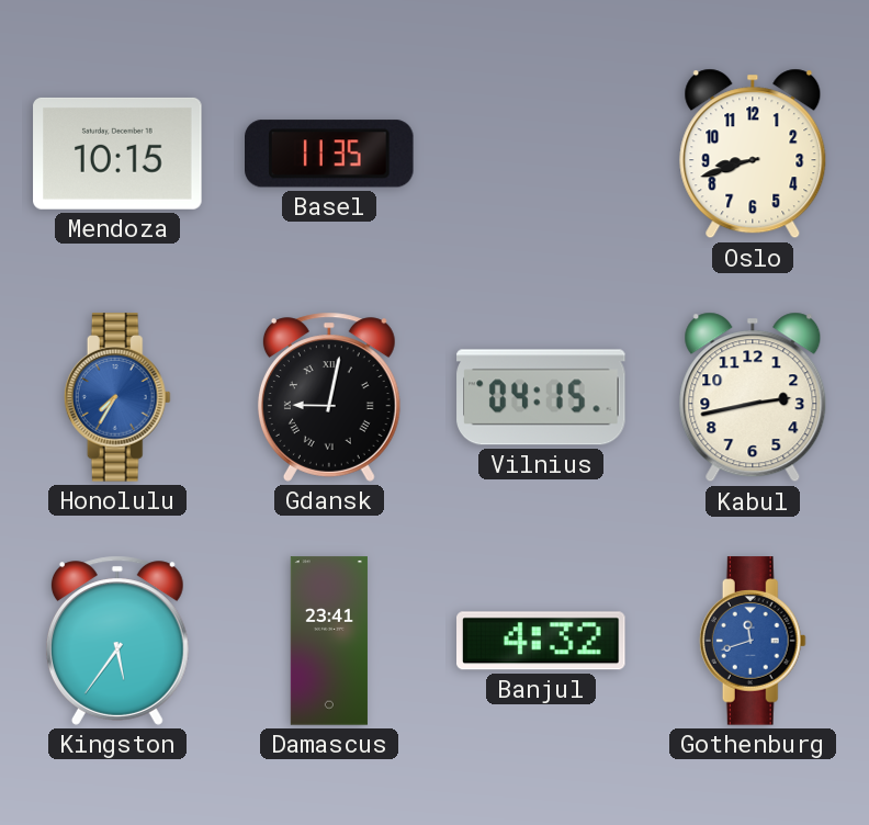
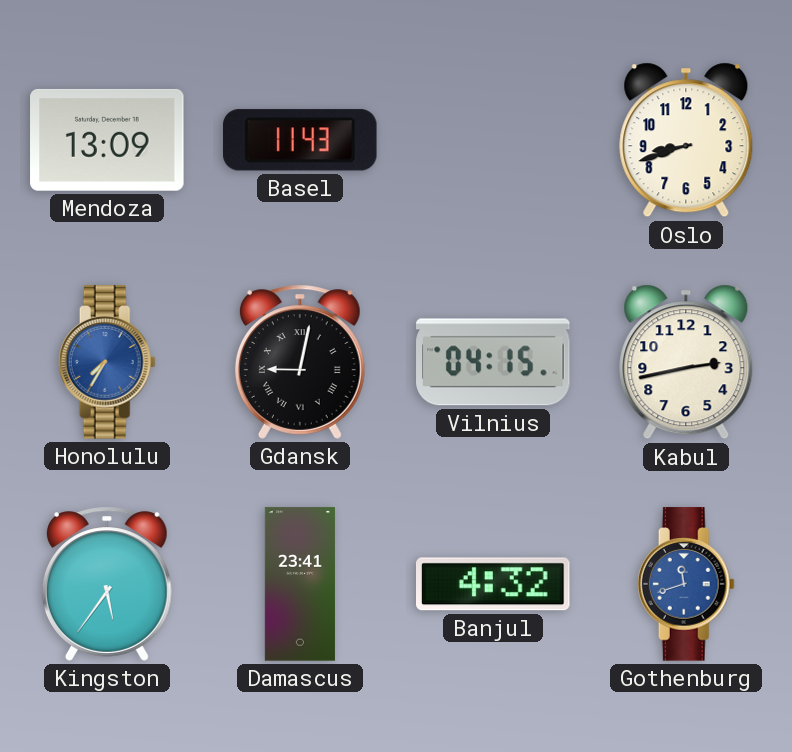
Mendoza: 10:15 -> 13:09
Basel: 11:35 -> 11:43
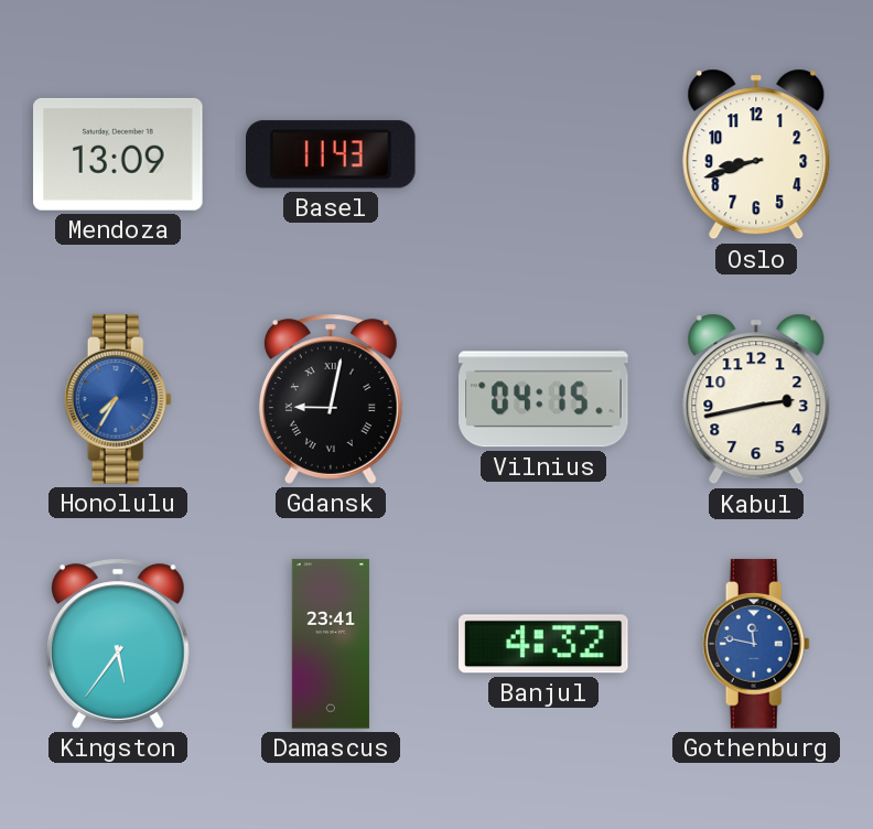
Gothenburg: 11:42 -> 11:47
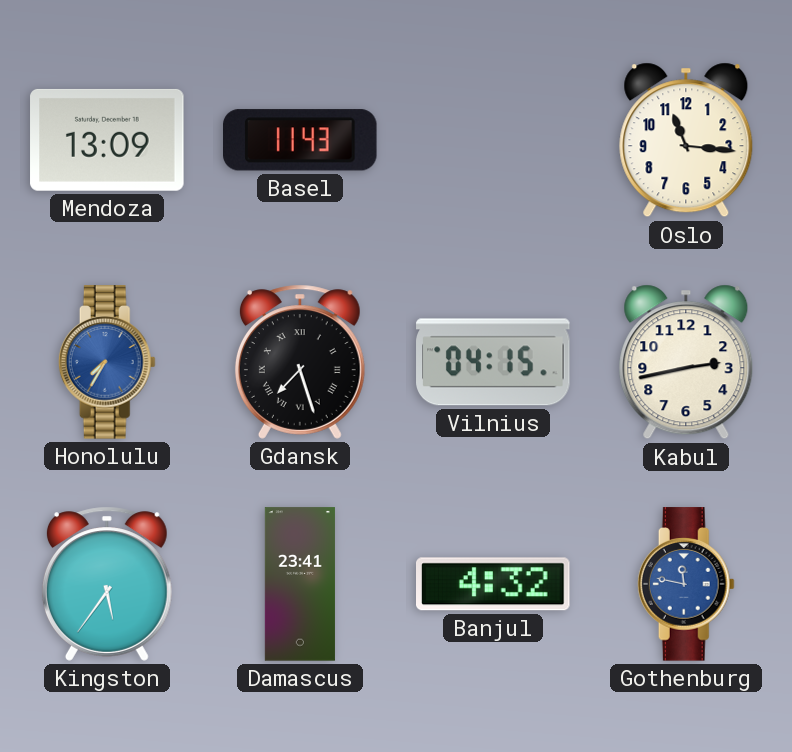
Oslo: 8:42 -> 11:16
Gdansk: 9:02 -> 7:27
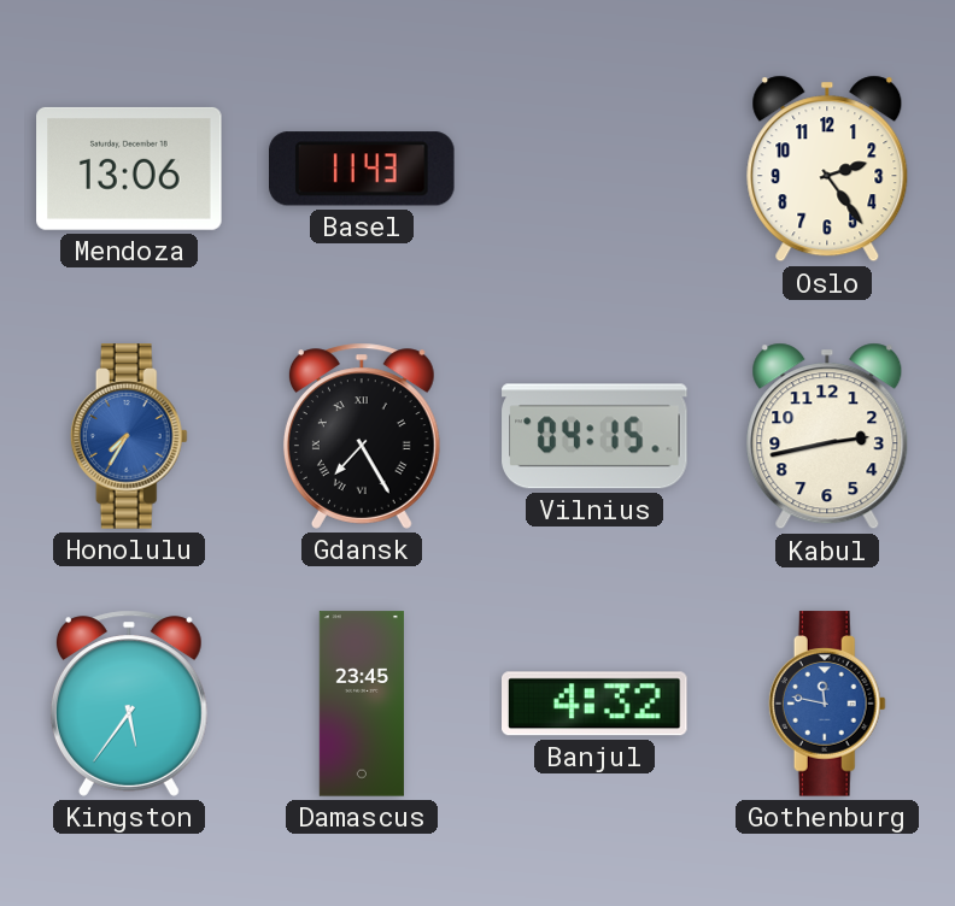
Mendoza: 13:09 -> 13:06
Oslo: 11:16 -> 2:24
Gdansk: 7:27 -> 7:25
Damascus: 23:41 -> 23:45
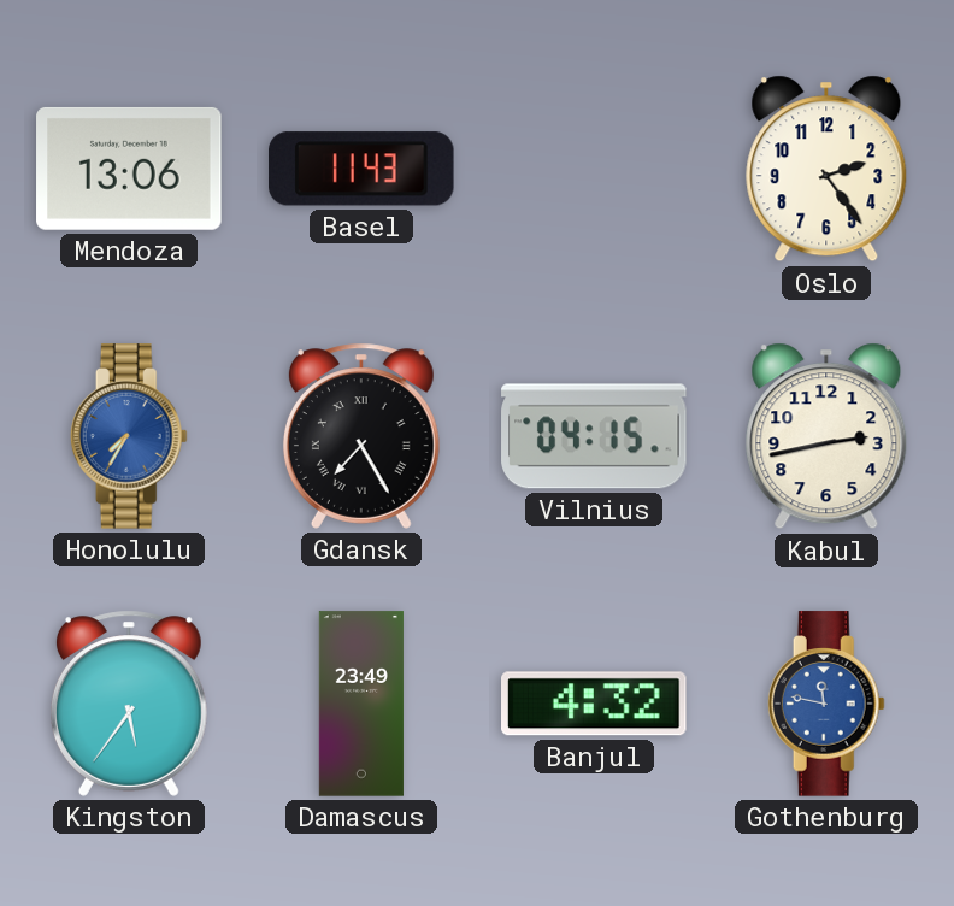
Damascus: 23:45 -> 23:49
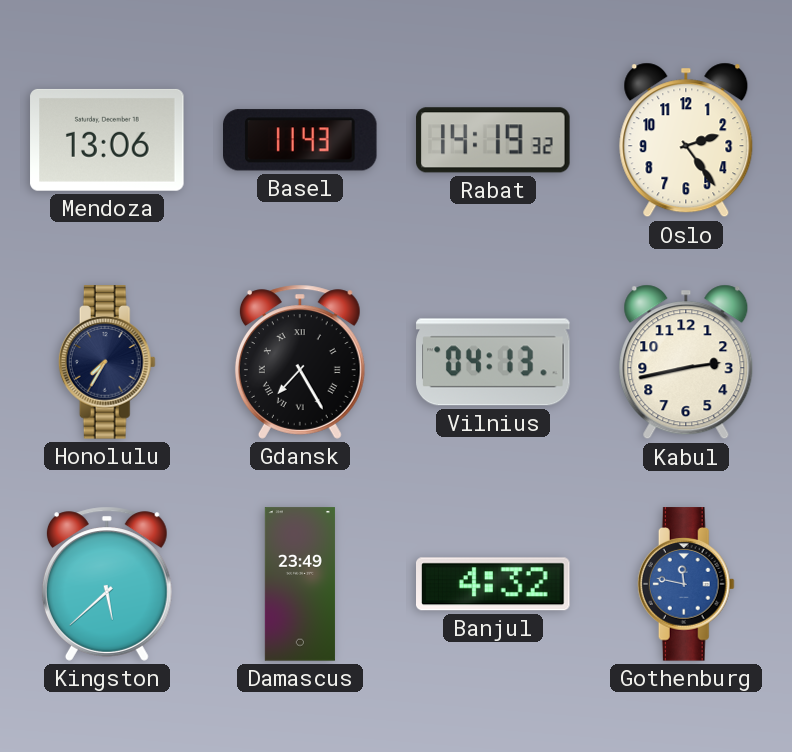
Rabat: none -> 14:19
Honolulu dial: blue -> navy
Vilnius: 04:15 -> 04:13
Kingston: 5:36 -> 5:38
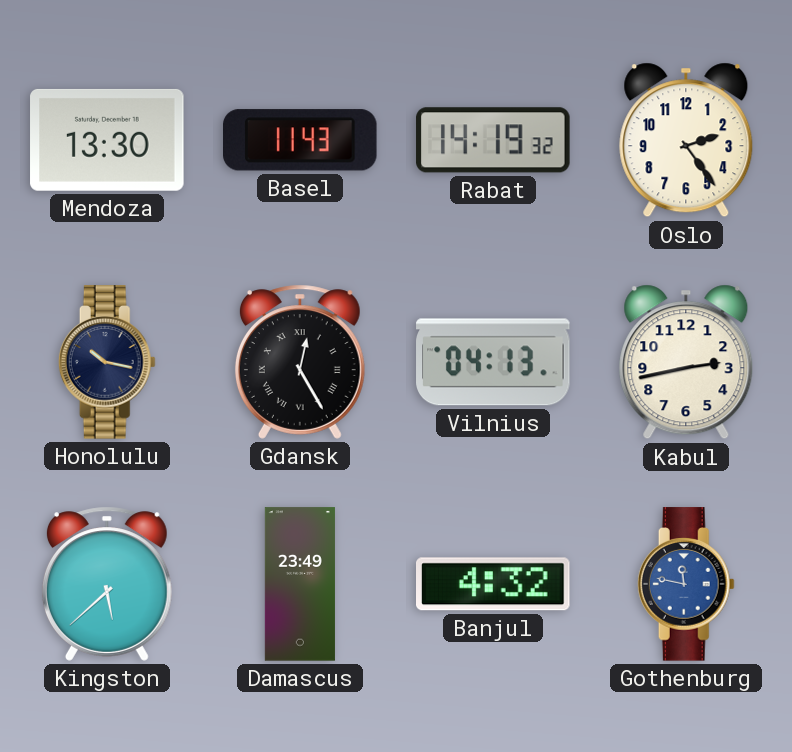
Mendoza: 13:06 -> 13:30
Honolulu: 7:35 -> 10:17
Gdansk: 7:25 -> 12:25
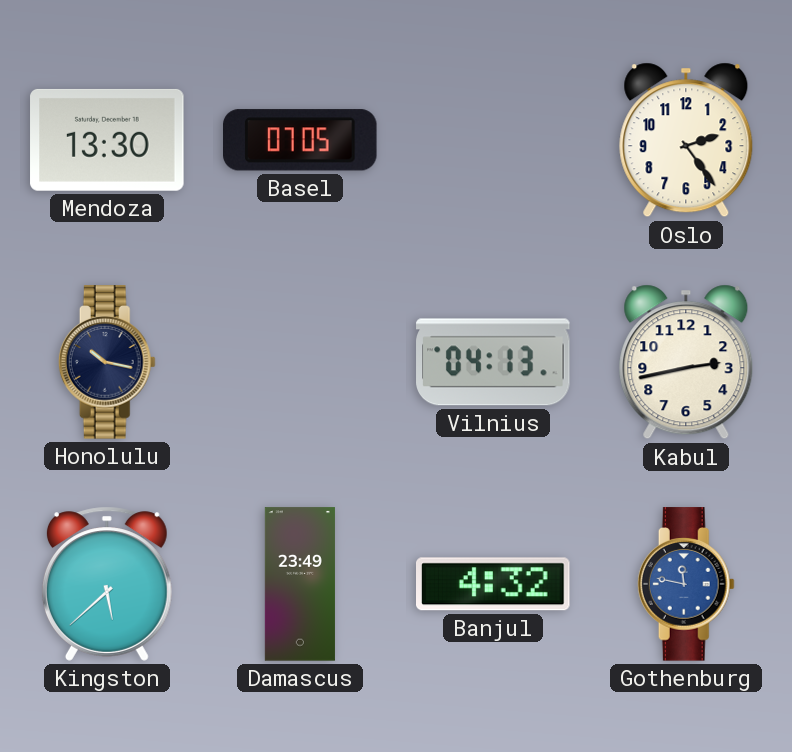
Basel: 11:43 -> 07:05
Rabat: 14:19 -> none
Gdansk: 12:25 -> none
